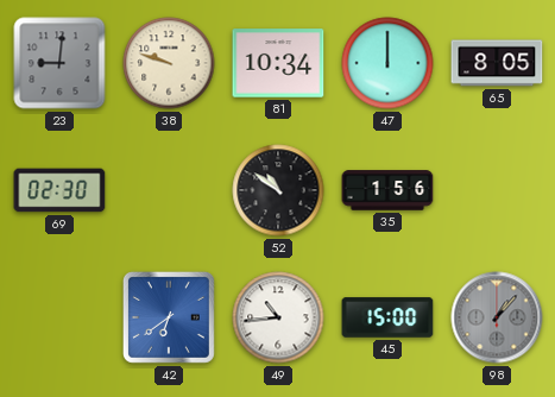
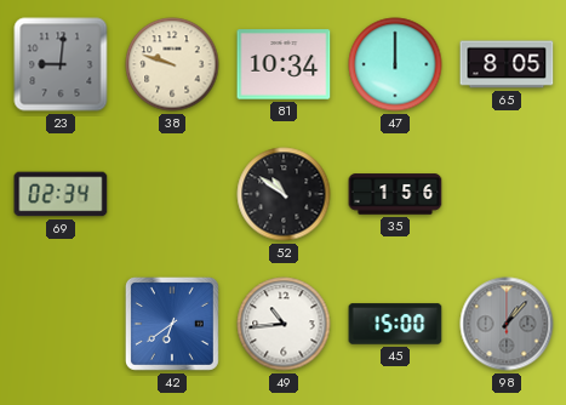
69: 02:30 -> 02:34
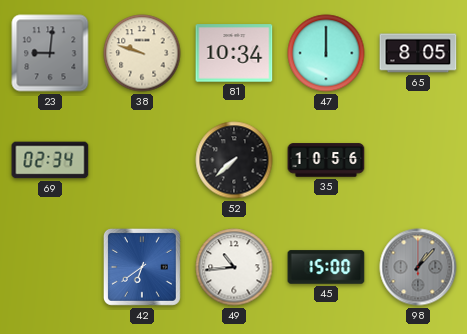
52: 10:51 -> 7:38
35: 1:56 -> 10:56
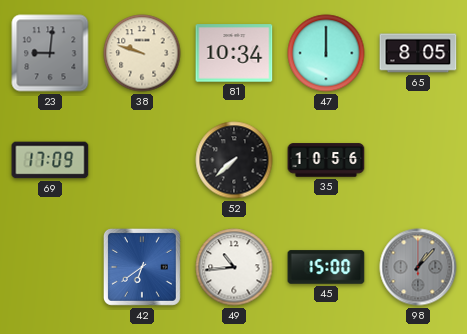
69: 02:34 -> 17:09
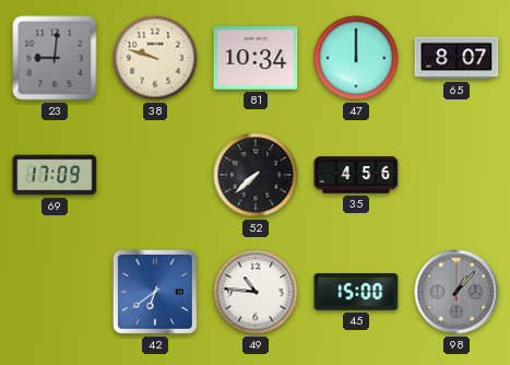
65: 8:05 -> 8:07
35: 10:56 -> 4:56
49: 10:44 -> 10:46
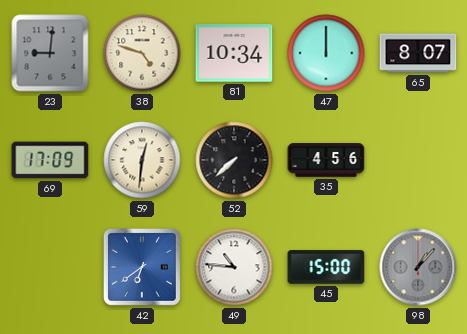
38: 9:48 -> 4:48
59: none -> 12:31
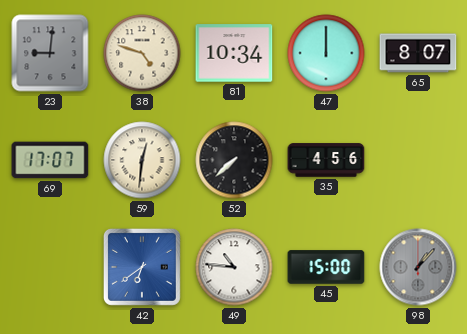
69: 17:09 -> 17:07
